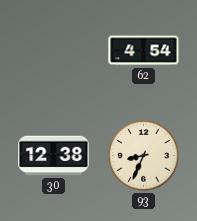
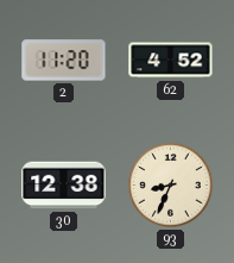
2: none -> 11:20
62: 4:54 -> 4:52
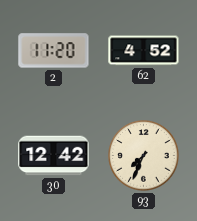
30: 12:38 -> 12:42
93: 8:34 -> 7:34
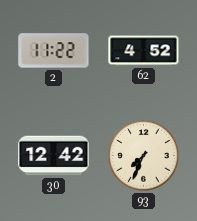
2: 11:20 -> 11:22
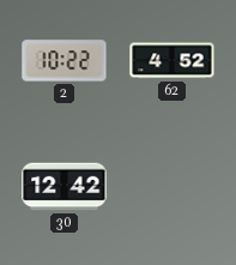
2: 11:22 -> 10:22
93: 7:34 -> none
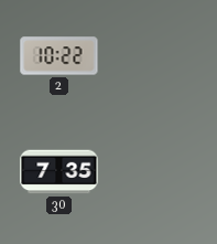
62: 4:52 -> none
30: 12:42 -> 7:35
